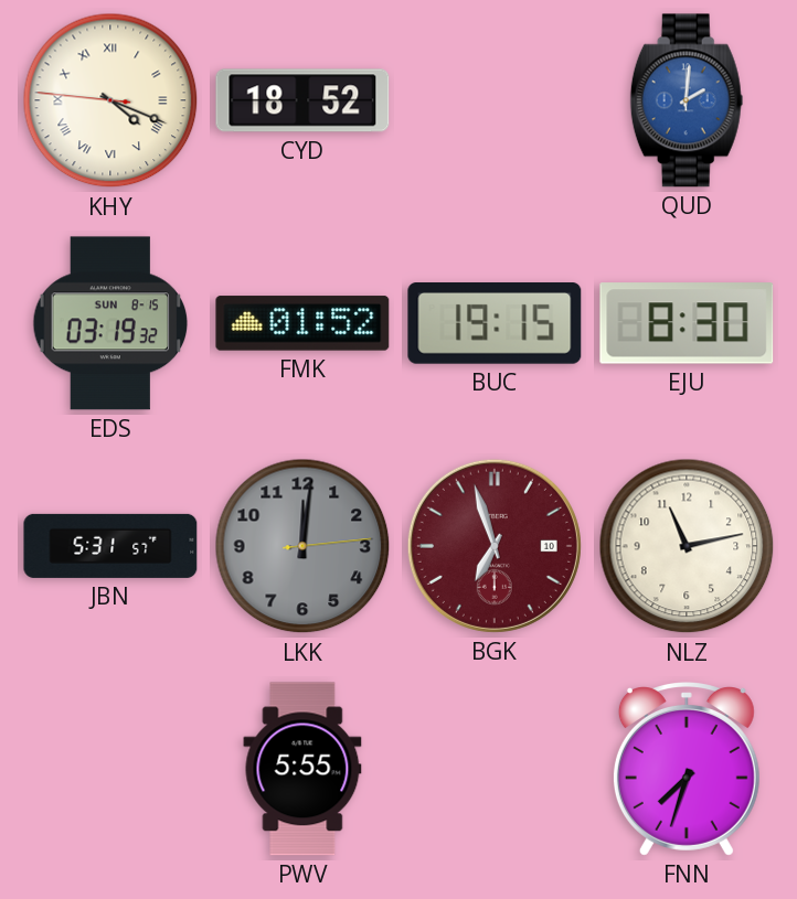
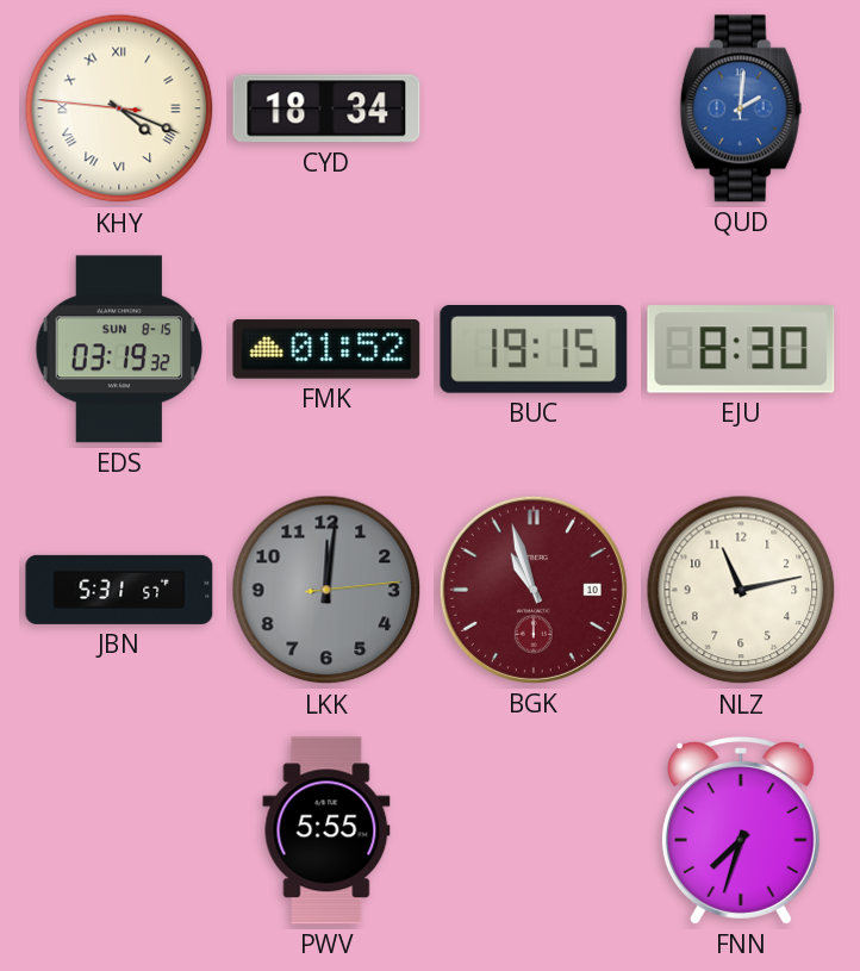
CYD: 18:52 -> 18:34
BGK: 6:57 -> 10:57
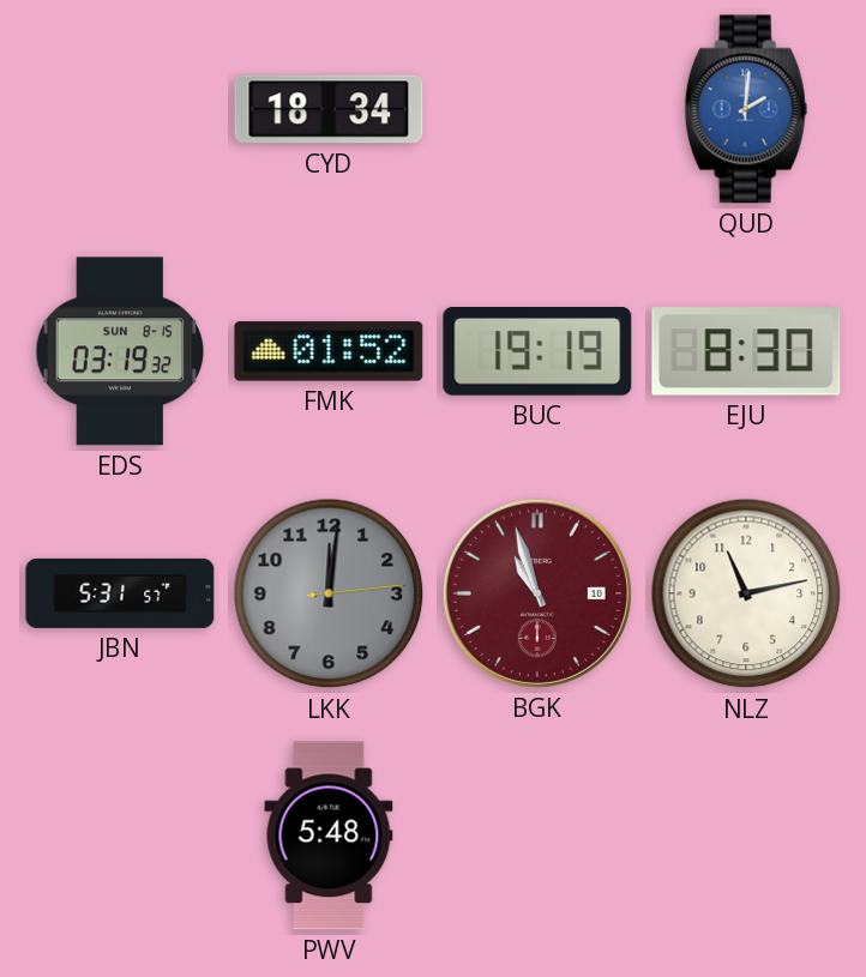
KHY: 4:18 -> none
BUC: 19:15 -> 19:19
PWV: 5:55 -> 5:48
FNN: 7:33 -> none
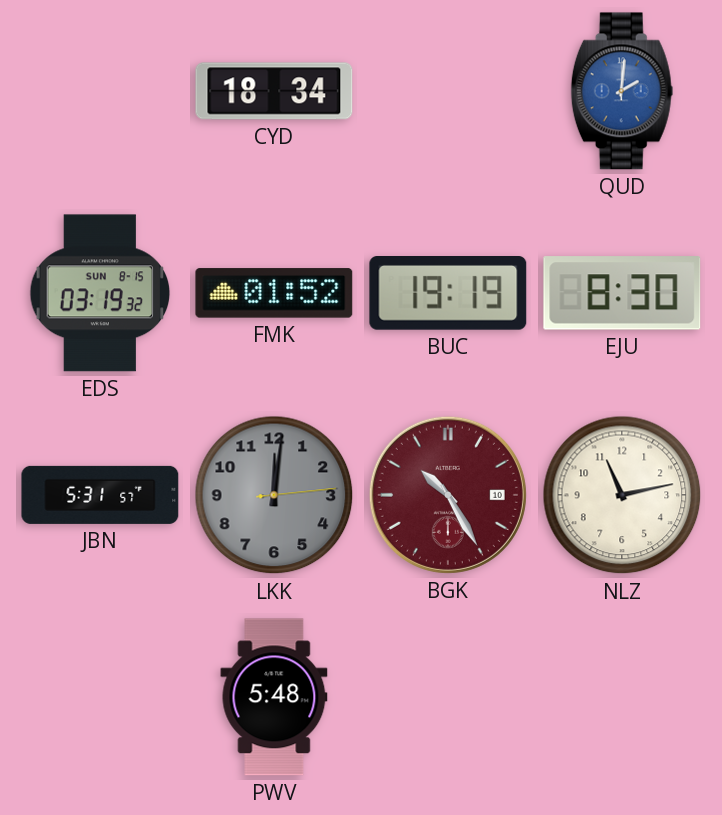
BGK: 10:57 -> 10:25
